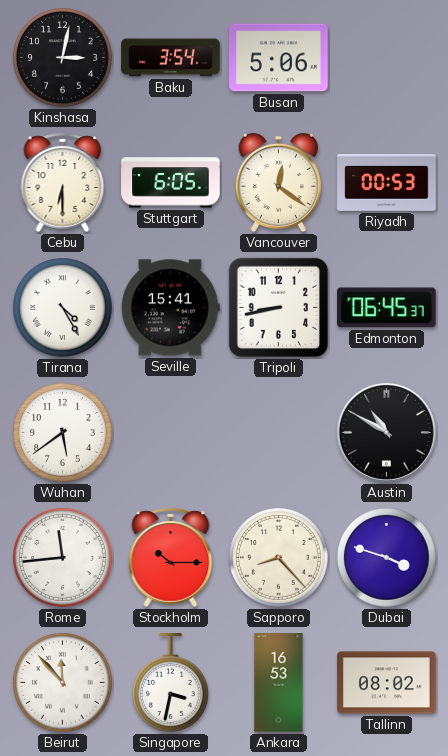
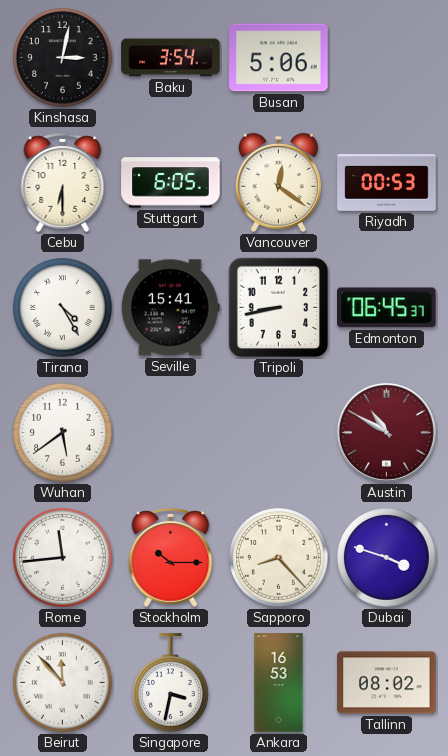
Austin dial: black -> burgundy
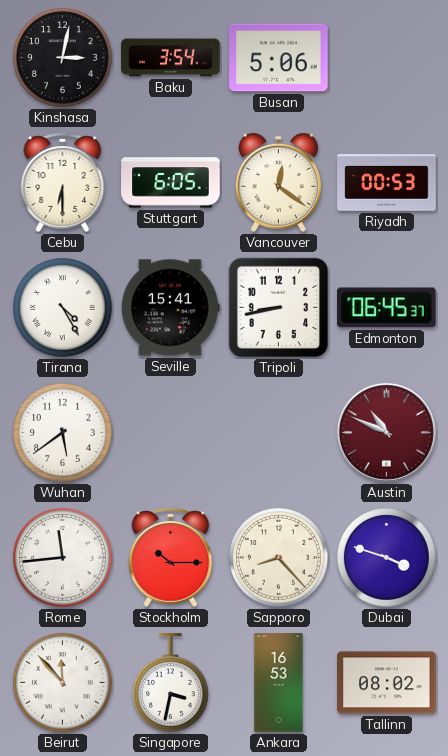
Austin: 10:50 -> 10:49
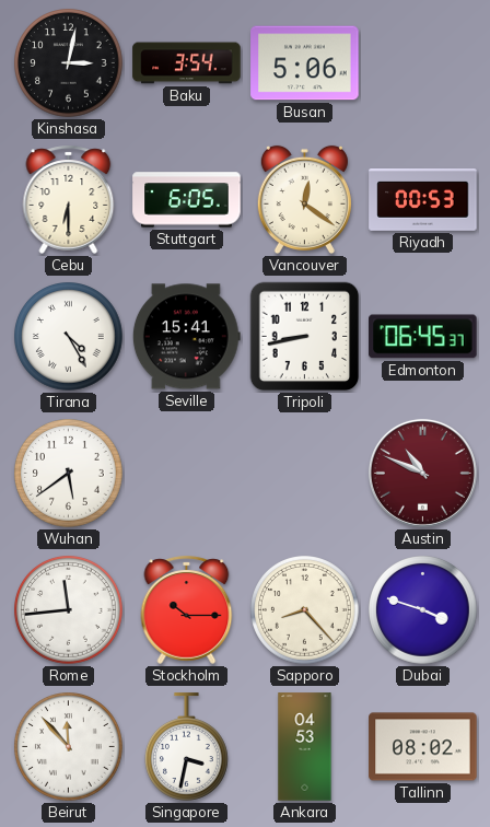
Ankara: 16:53 -> 04:53
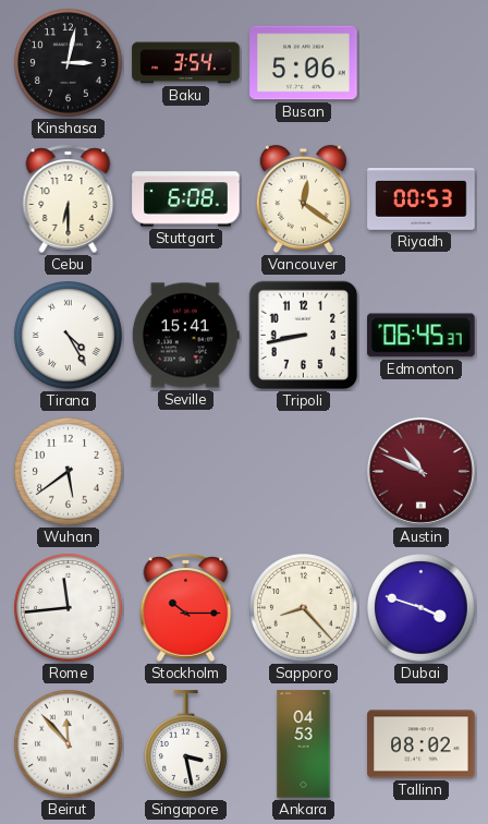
Stuttgart: 6:05 -> 6:08
Singapore: 3:32 -> 3:28
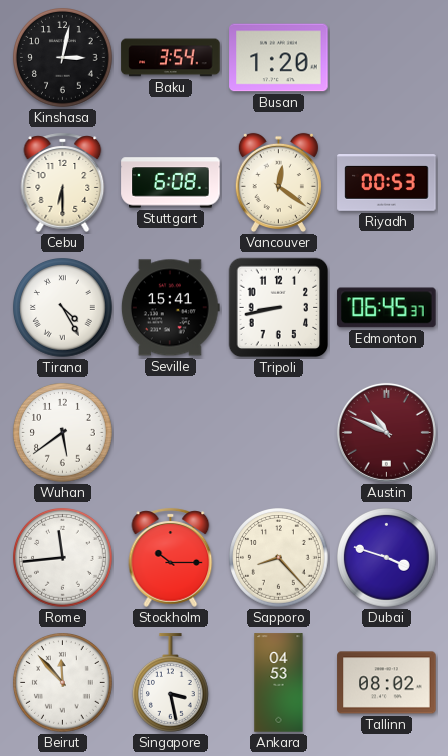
Busan: 5:06 -> 1:20
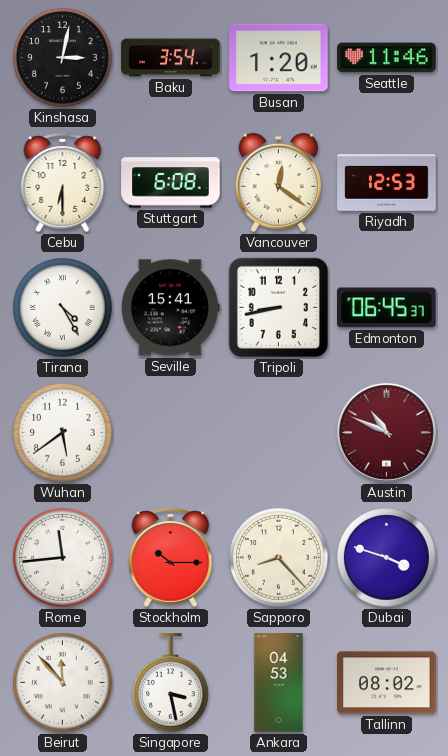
Seattle: none -> 11:46
Riyadh: 00:53 -> 12:53
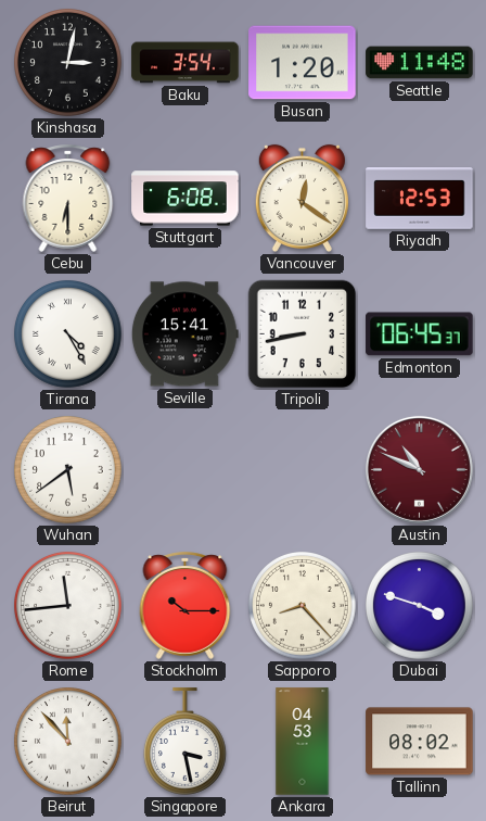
Seattle: 11:46 -> 11:48
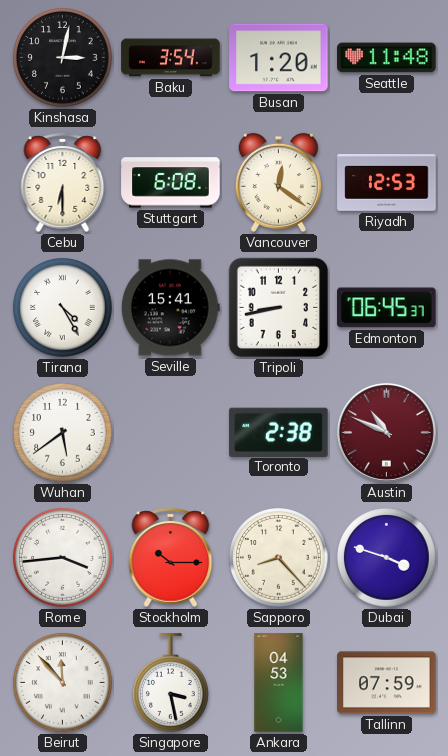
Toronto: none -> 2:38
Rome: 11:44 -> 3:44
Tallinn: 08:02 -> 07:59
